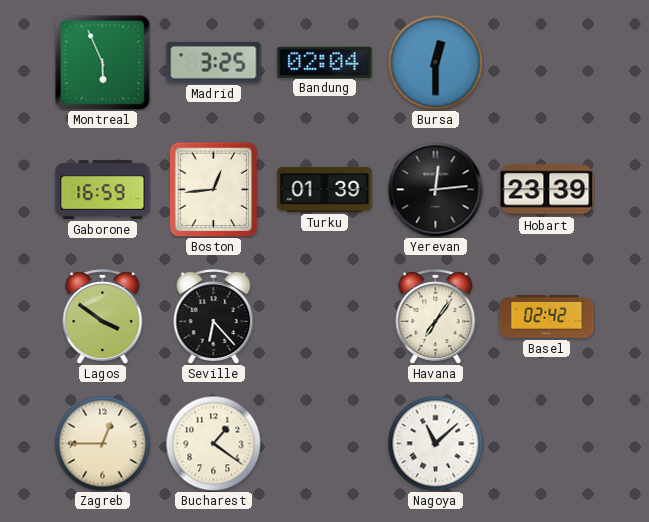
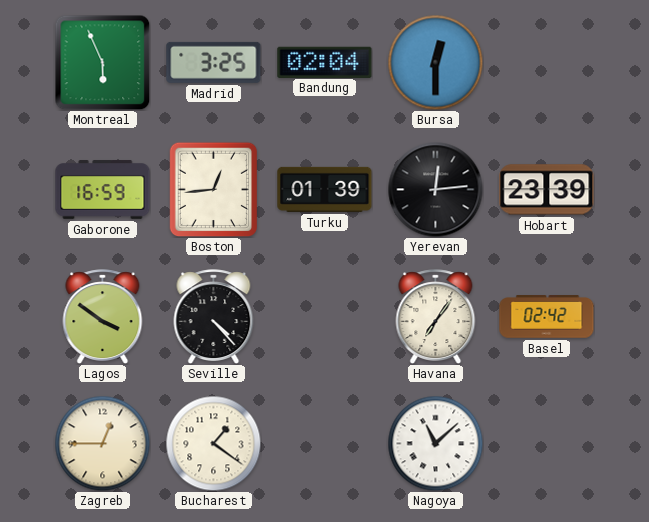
Seville: 6:23 -> 4:23
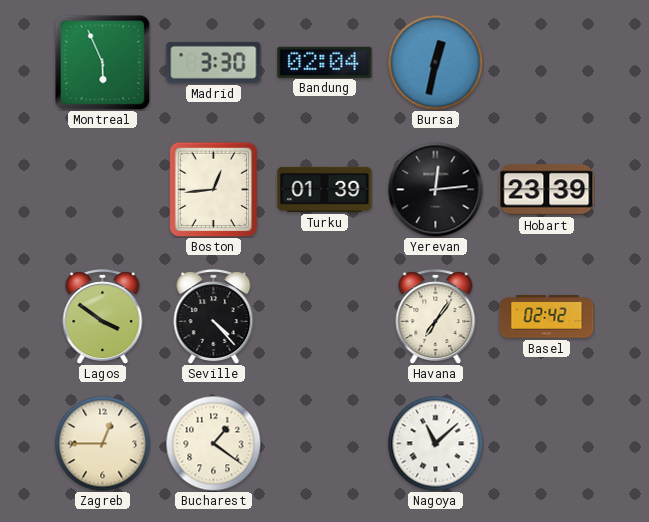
Madrid: 3:25 -> 3:30
Bursa: 12:30 -> 12:32
Gaborone: 16:59 -> none
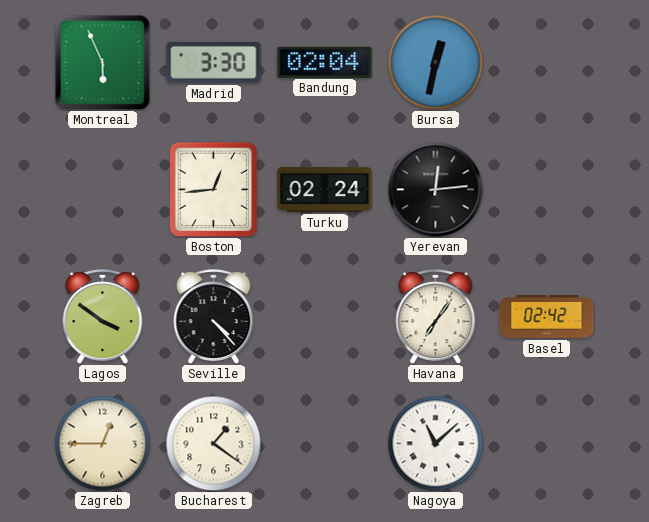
Turku: 01:39 -> 02:24
Hobart: 23:39 -> none
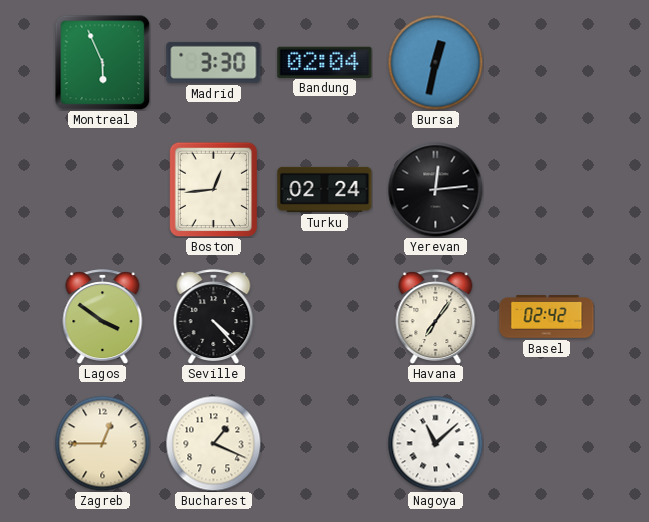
Bucharest: 1:21 -> 1:19
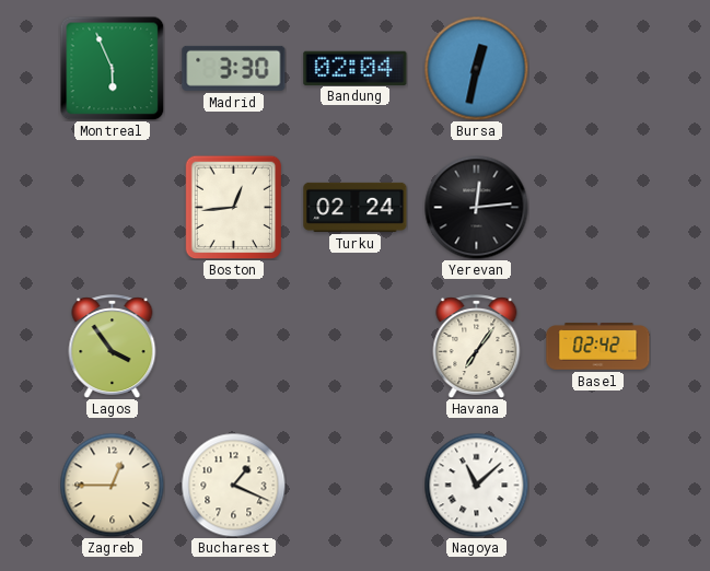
Lagos: 3:51 -> 3:54
Seville: 4:23 -> none
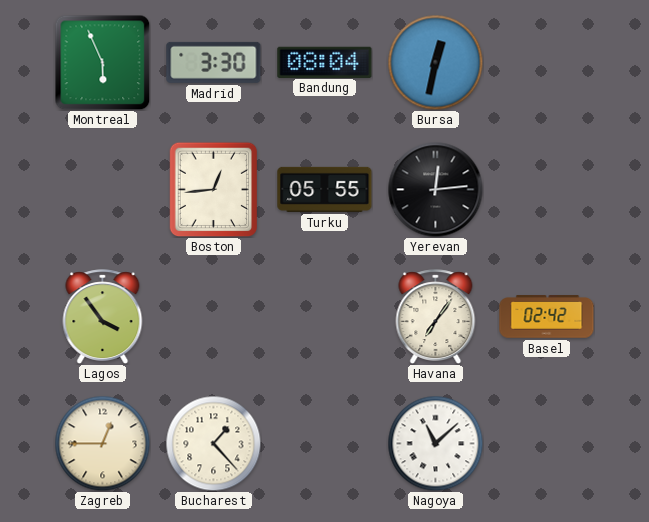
Bandung: 02:04 -> 08:04
Turku: 02:24 -> 05:55
Bucharest: 1:19 -> 1:23
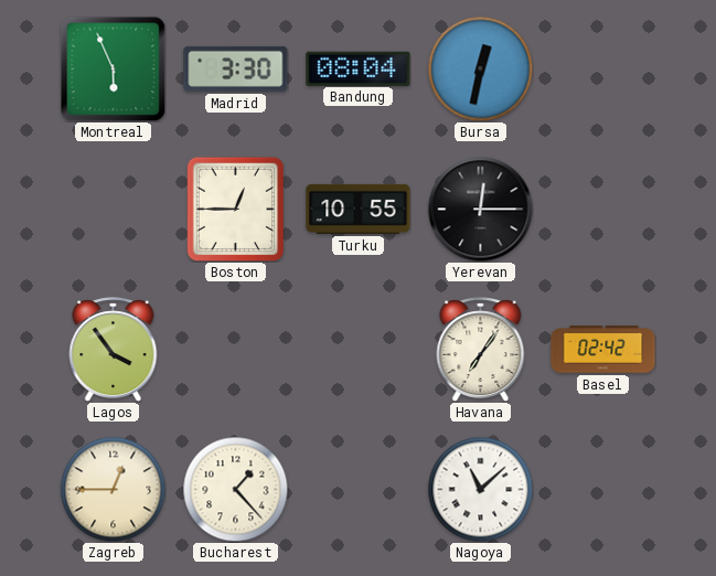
Boston: 12:44 -> 12:45
Turku: 05:55 -> 10:55
Yerevan: 12:14 -> 12:15
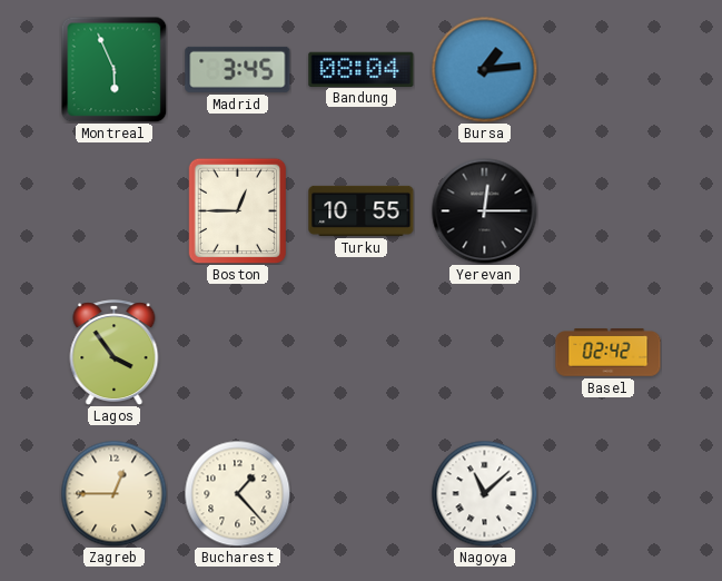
Madrid: 3:30 -> 3:45
Bursa: 12:32 -> 1:14
Havana: 7:06 -> none
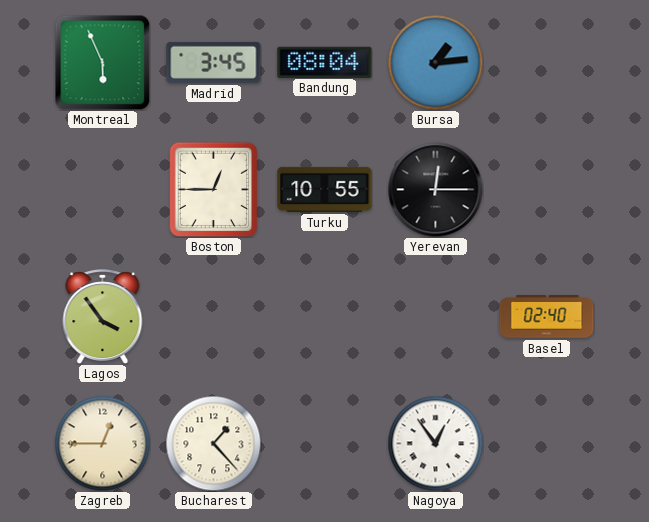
Basel: 02:42 -> 02:40
Nagoya: 11:08 -> 12:54
